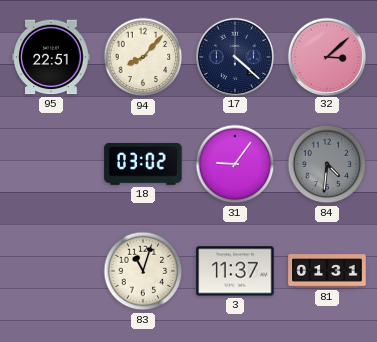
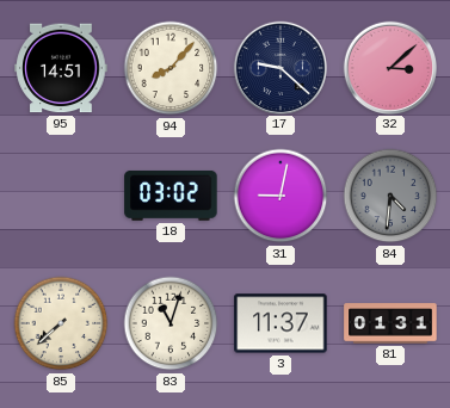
95: 22:51 -> 14:51
17: 4:22 -> 9:22
31: 9:06 -> 9:02
85: none -> 7:38
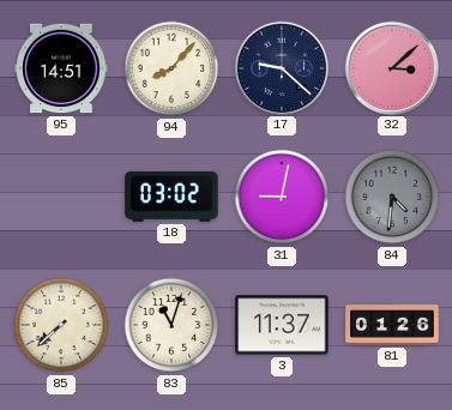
81: 01:31 -> 01:26
